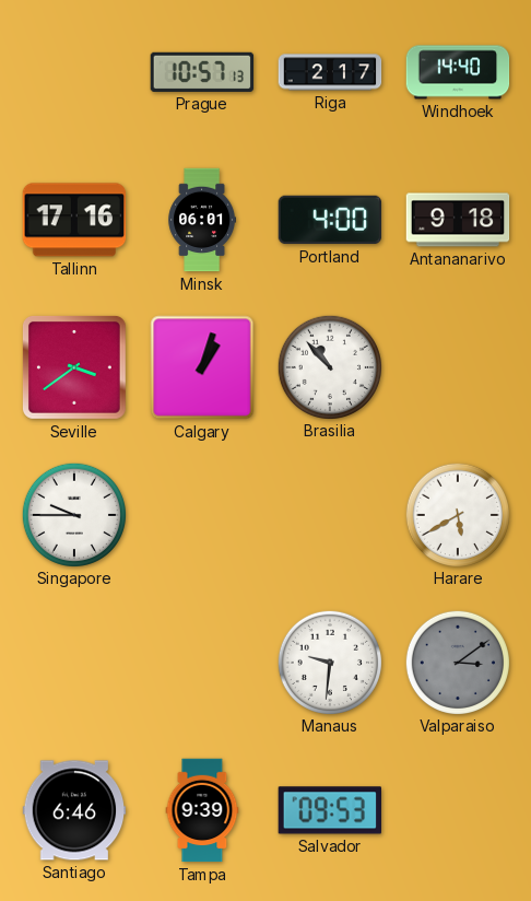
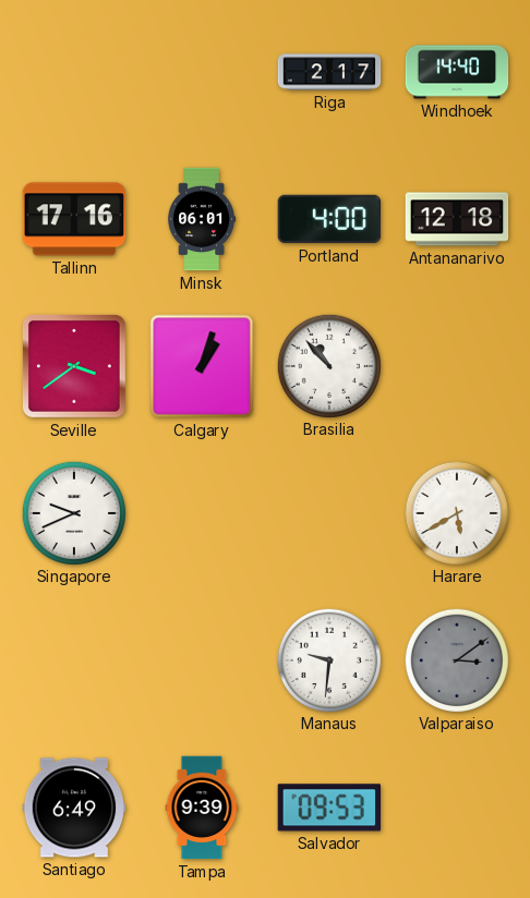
Prague: 10:57 -> none
Antananarivo: 9:18 -> 12:18
Singapore: 9:45 -> 9:41
Santiago: 6:46 -> 6:49
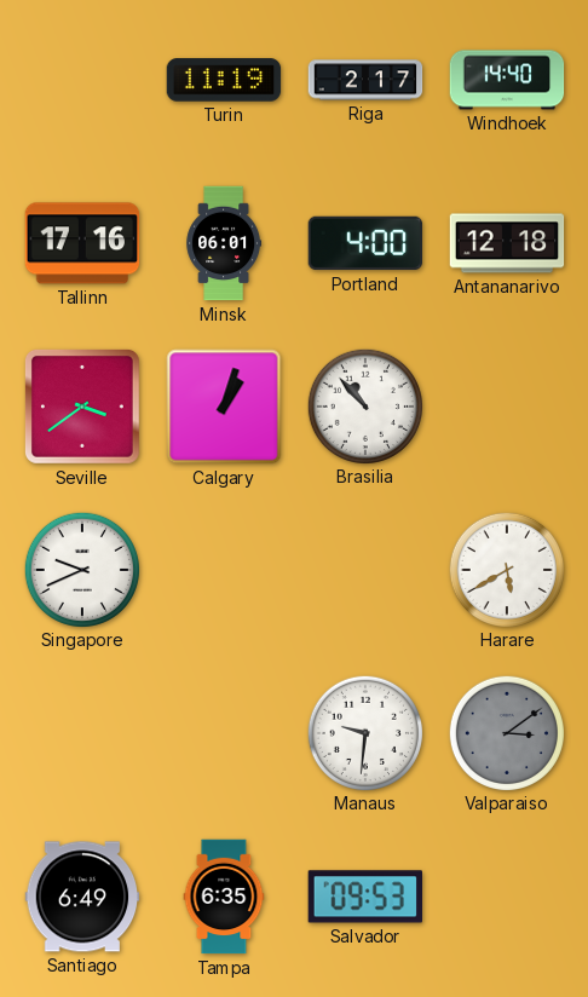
Turin: none -> 11:19
Tampa: 9:39 -> 6:35
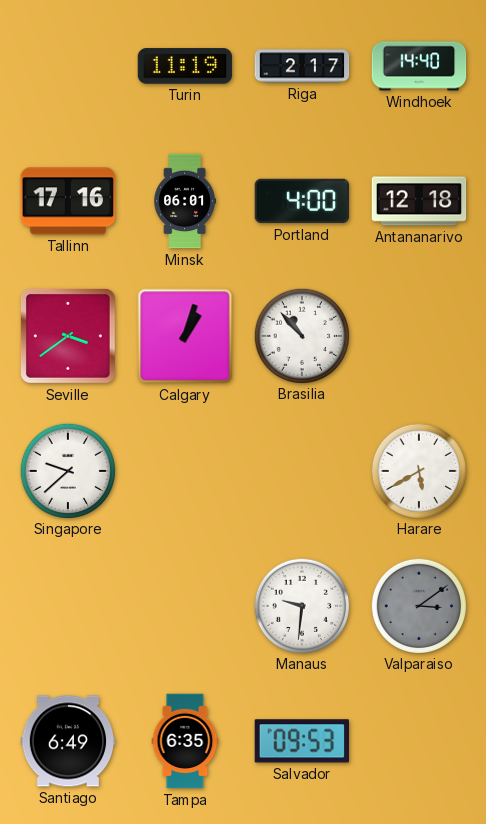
Singapore: 9:41 -> 9:38
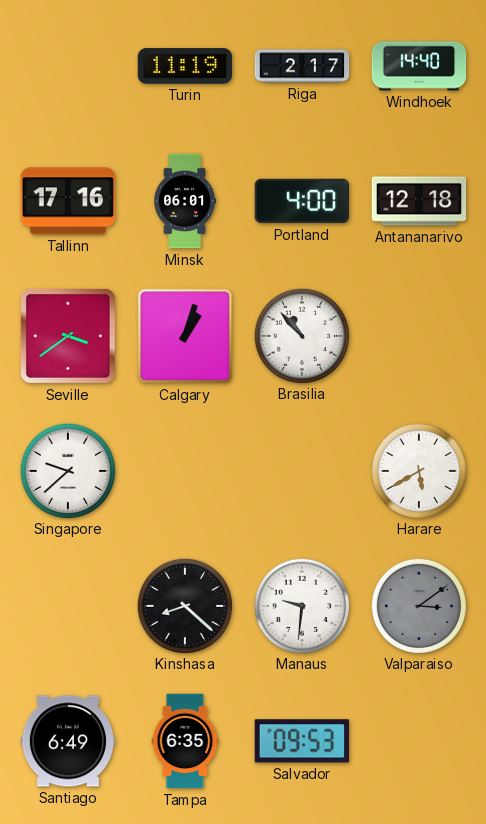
Kinshasa: none -> 8:22
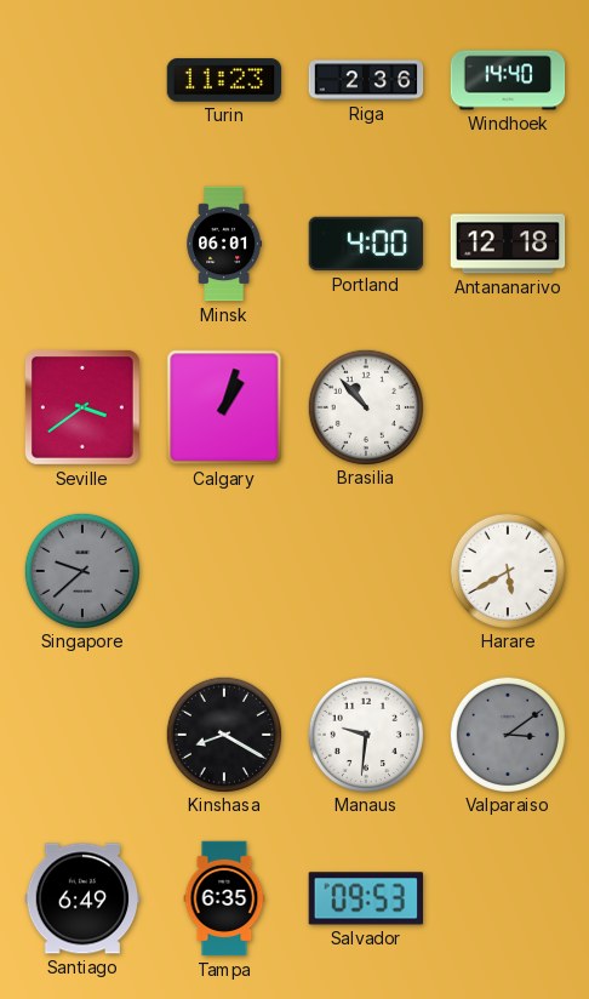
Turin: 11:19 -> 11:23
Riga: 2:17 -> 2:36
Tallinn: 17:16 -> none
Singapore dial: white -> grey
Kinshasa: 8:22 -> 8:20
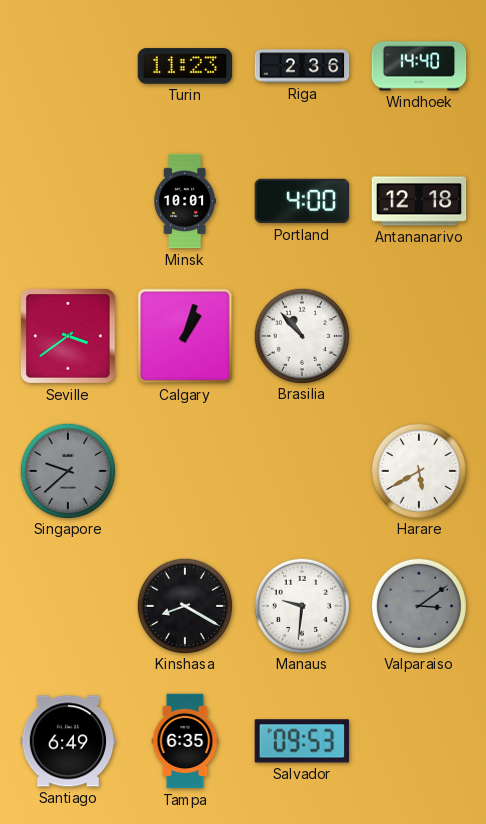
Minsk: 06:01 -> 10:01
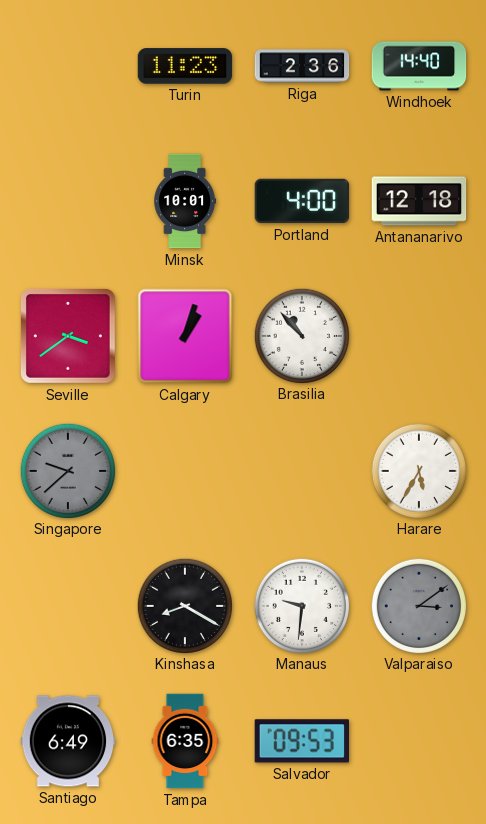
Harare: 5:40 -> 5:35
